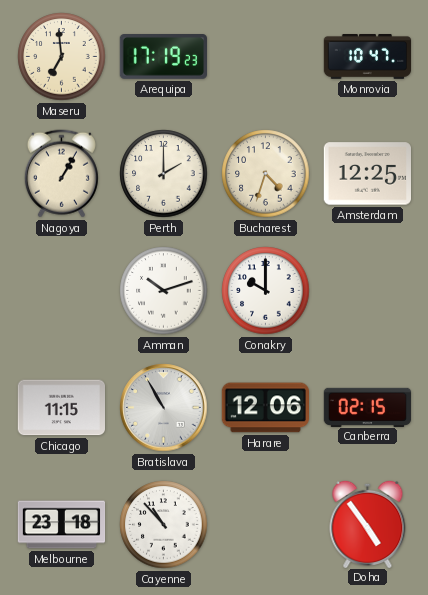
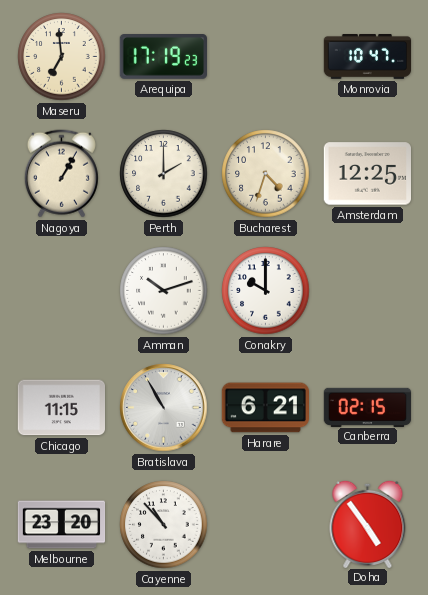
Harare: 12:06 -> 6:21
Melbourne: 23:18 -> 23:20
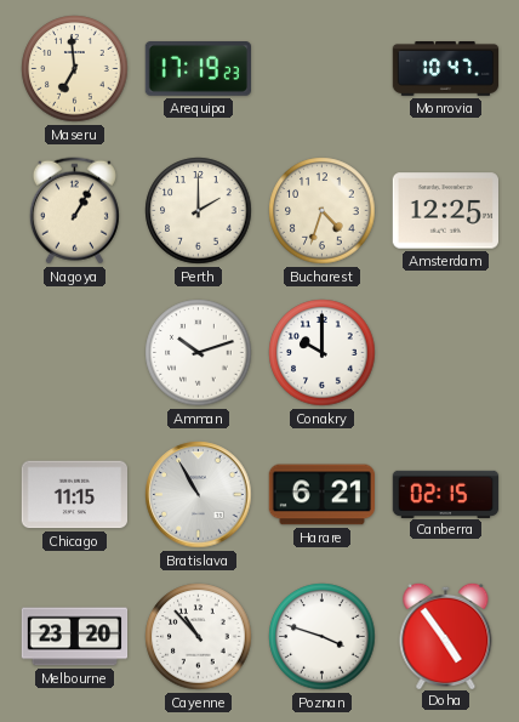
Poznan: none -> 3:48
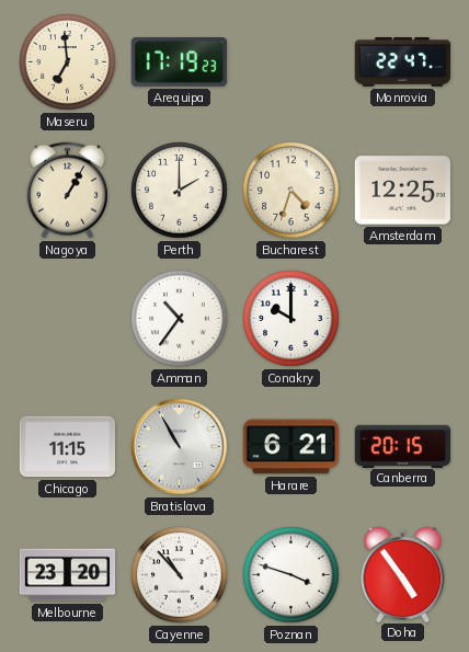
Monrovia: 10:47 -> 22:47
Amman: 10:12 -> 10:36
Canberra: 02:15 -> 20:15
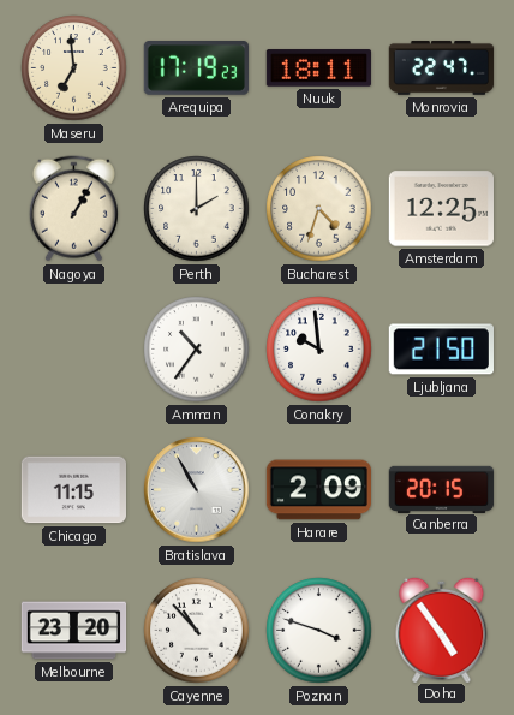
Nuuk: none -> 18:11
Conakry: 10:00 -> 9:59
Ljubljana: none -> 21:50
Harare: 6:21 -> 2:09
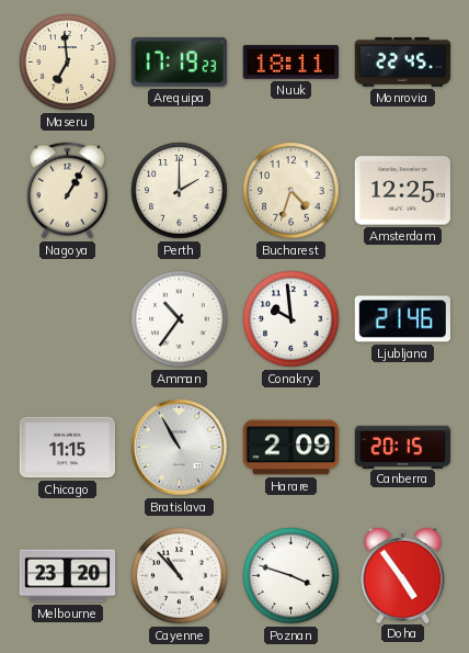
Monrovia: 22:47 -> 22:45
Ljubljana: 21:50 -> 21:46
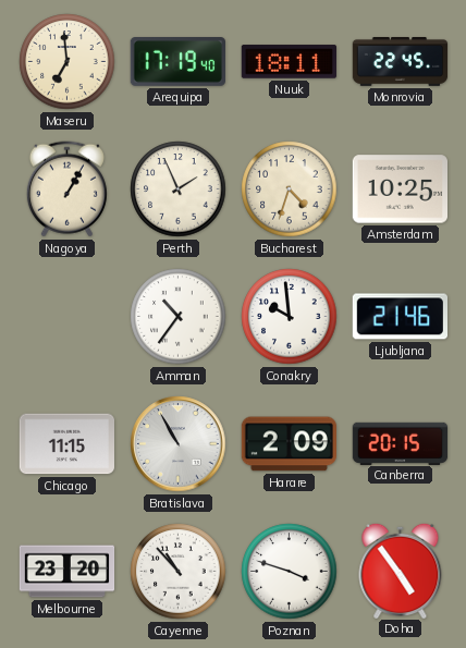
Arequipa: 17:19:23 -> 17:19:40
Perth: 2:00 -> 1:56
Amsterdam: 12:25 -> 10:25
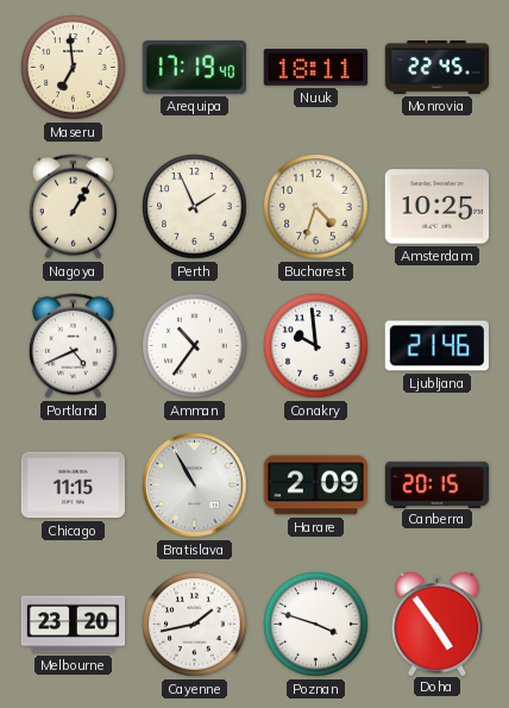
Portland: none -> 4:41
Cayenne: 10:53 -> 1:43
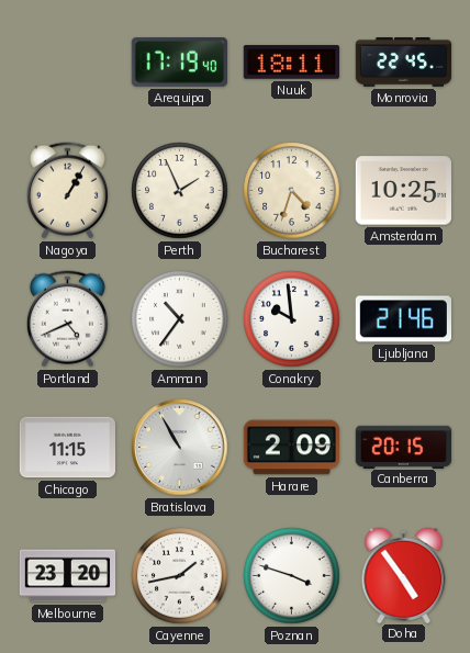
Maseru: 6:59 -> none
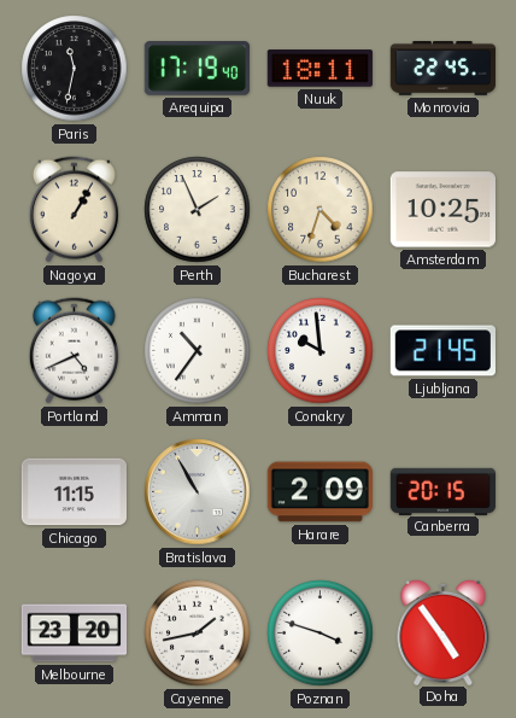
Paris: none -> 11:32
Ljubljana: 21:46 -> 21:45
